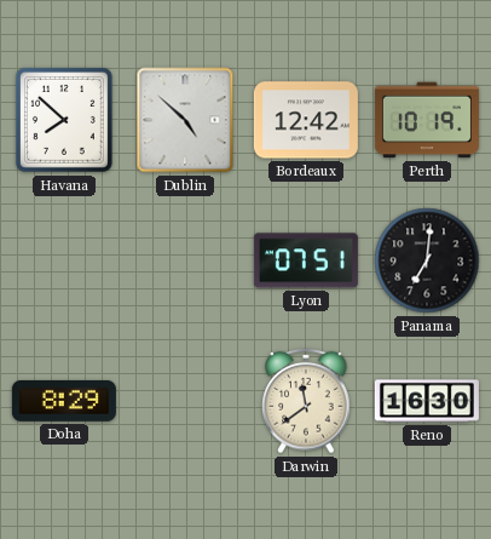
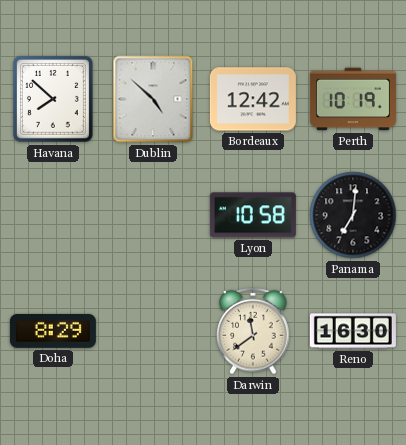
Lyon: 07:51 -> 10:58
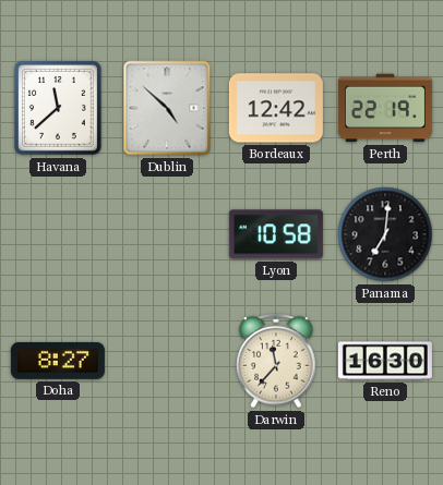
Havana: 7:52 -> 11:38
Perth: 10:19 -> 22:19
Doha: 8:29 -> 8:27
Darwin: 11:39 -> 11:37
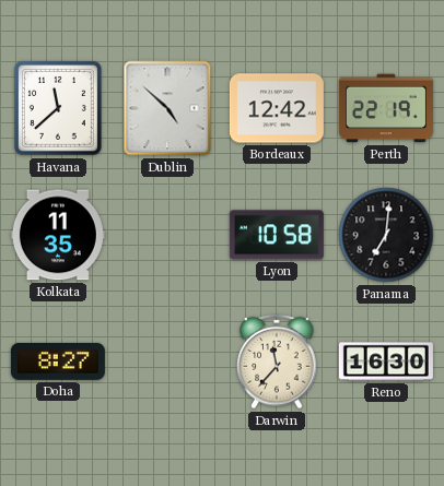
Kolkata: none -> 11:35
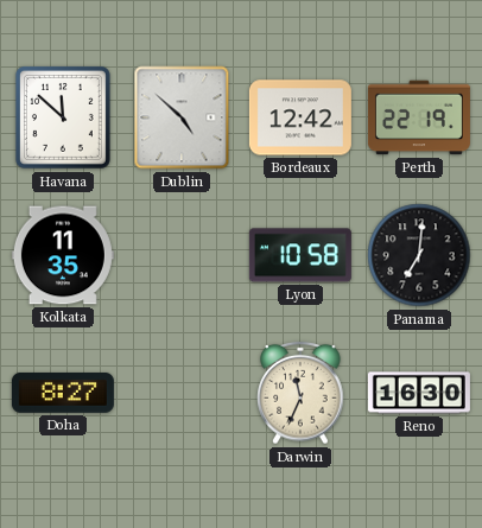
Havana: 11:38 -> 11:52
Darwin: 11:37 -> 11:34
